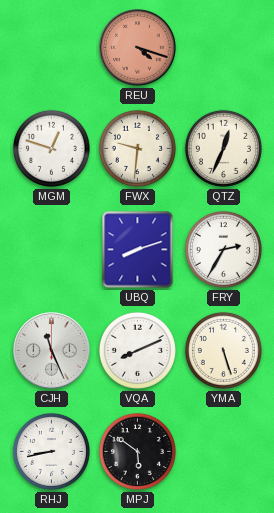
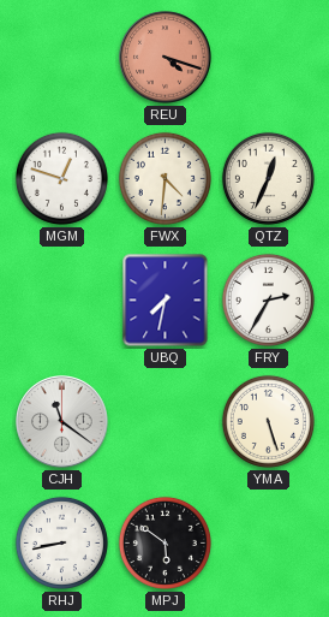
FWX: 9:31 -> 4:31
UBQ: 8:12 -> 7:32
CJH: 11:26 -> 11:21
VQA: 8:11 -> none
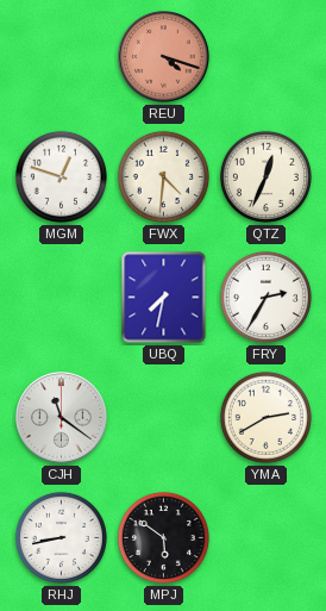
YMA: 5:27 -> 2:40
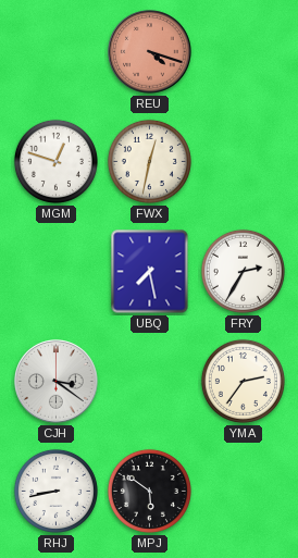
FWX: 4:31 -> 12:32
QTZ: 12:34 -> none
UBQ: 7:32 -> 7:28
CJH: 11:21 -> 3:21
YMA: 2:40 -> 2:36
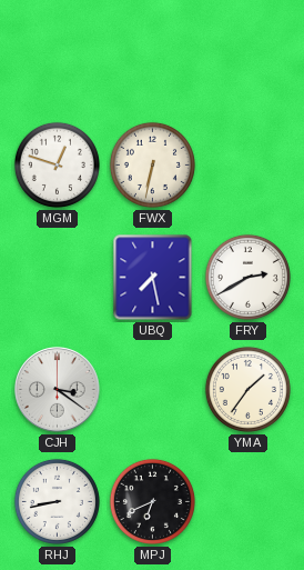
REU: 4:18 -> none
FWX: 12:32 -> 6:32
FRY: 2:35 -> 2:40
YMA: 2:36 -> 1:36
MPJ: 5:51 -> 6:41
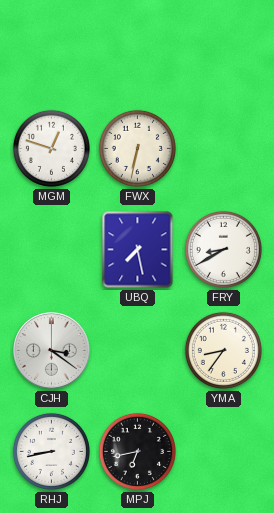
FRY: 2:40 -> 8:40
YMA: 1:36 -> 8:36
MPJ: 6:41 -> 6:43
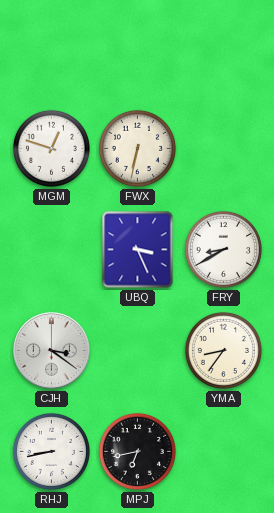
UBQ: 7:28 -> 3:26
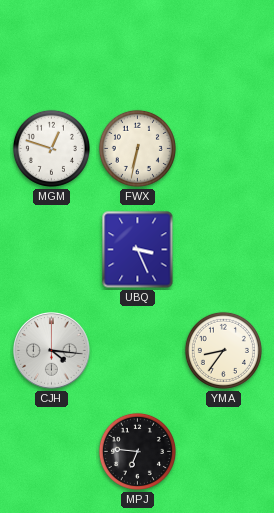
FRY: 8:40 -> none
CJH: 3:21 -> 4:16
RHJ: 8:43 -> none
MPJ: 6:43 -> 6:46
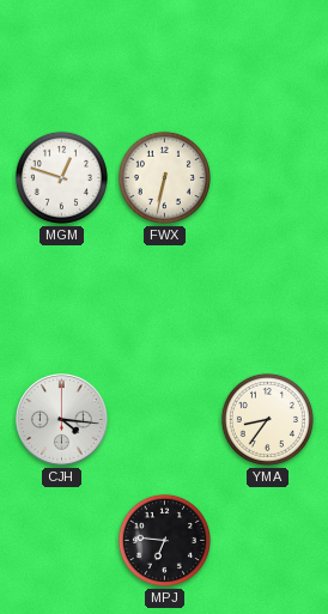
UBQ: 3:26 -> none
